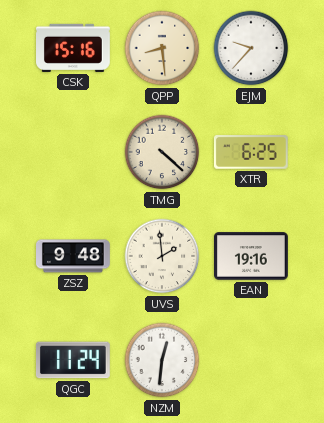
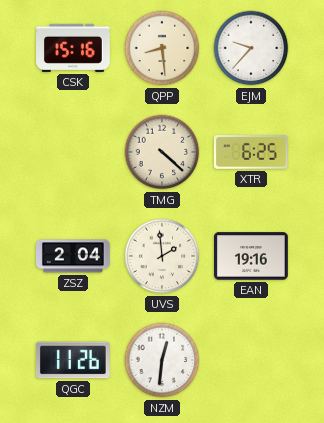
ZSZ: 9:48 -> 2:04
QGC: 11:24 -> 11:26
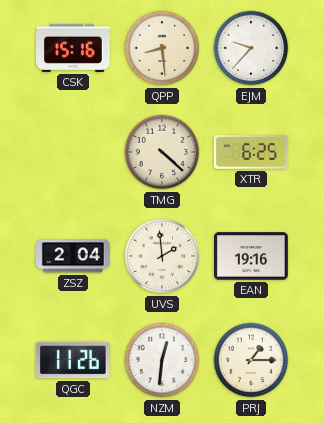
PRJ: none -> 1:15
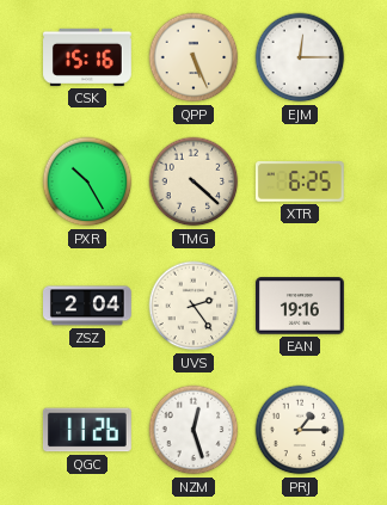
QPP: 8:29 -> 5:26
EJM: 9:37 -> 12:15
PXR: none -> 10:25
UVS: 1:59 -> 2:24
NZM: 12:31 -> 12:27
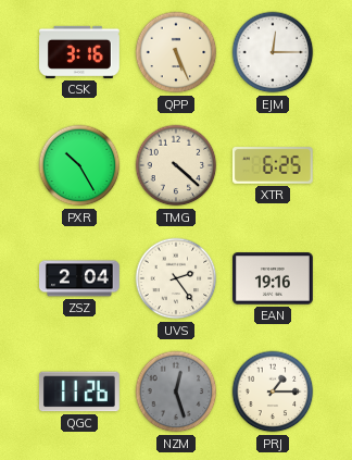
CSK: 15:16 -> 3:16
NZM dial: white -> grey
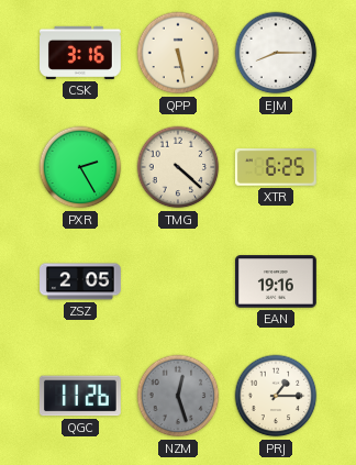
QPP: 5:26 -> 5:28
EJM: 12:15 -> 8:15
PXR: 10:25 -> 2:25
ZSZ: 2:04 -> 2:05
UVS: 2:24 -> none
